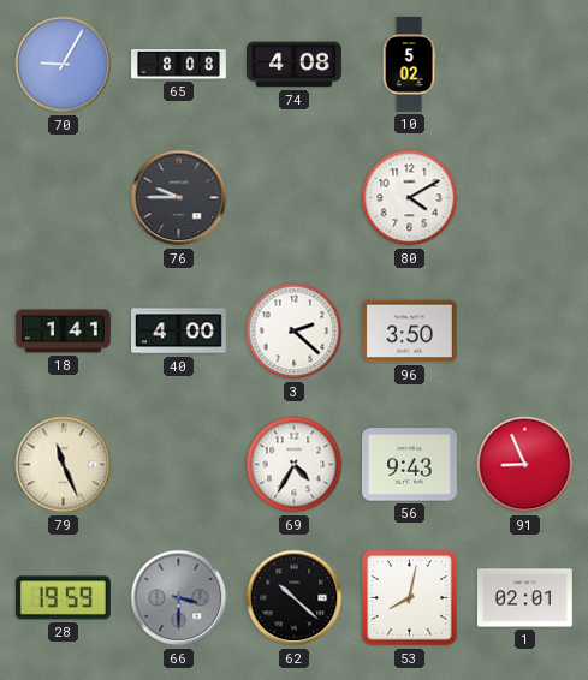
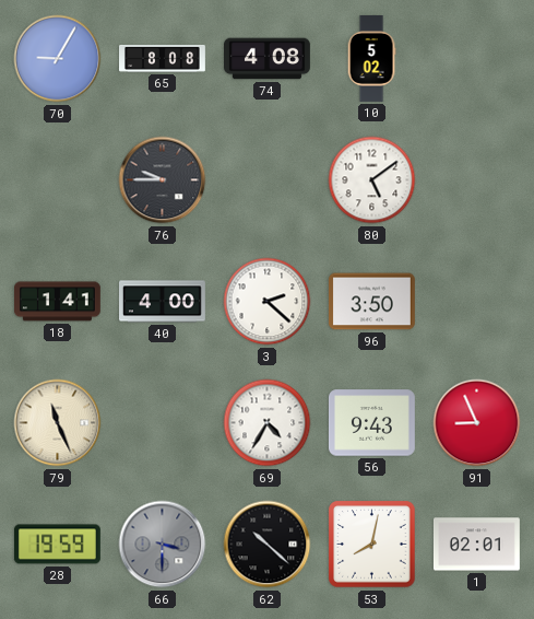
80: 4:10 -> 5:09
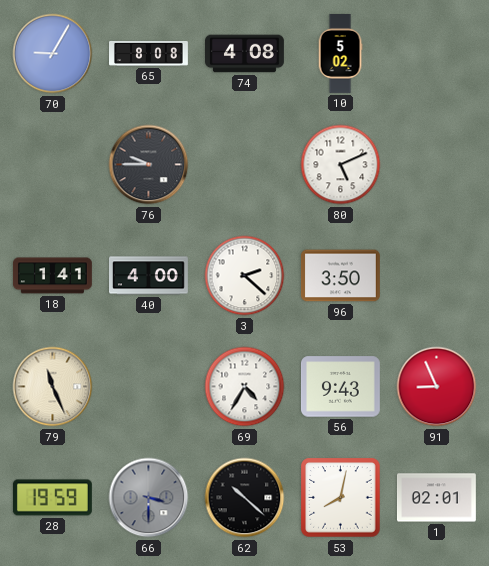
80: 5:09 -> 5:11
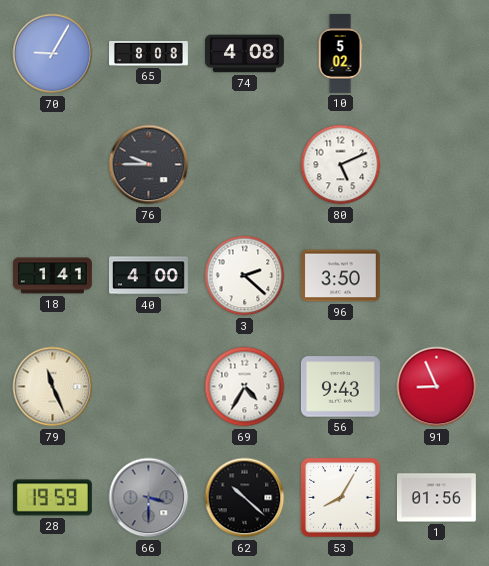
53: 8:02 -> 8:05
1: 02:01 -> 01:56
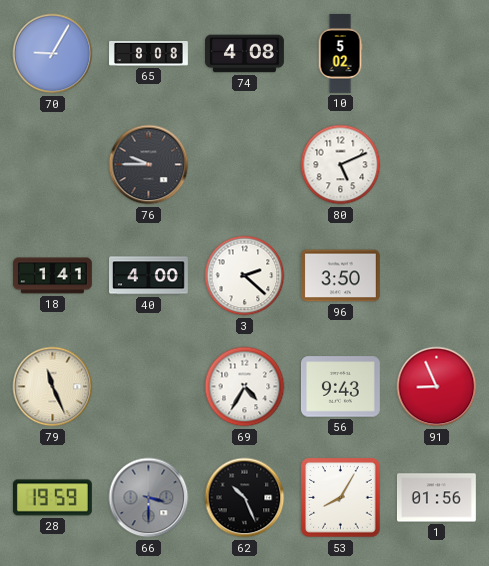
62: 10:22 -> 10:26
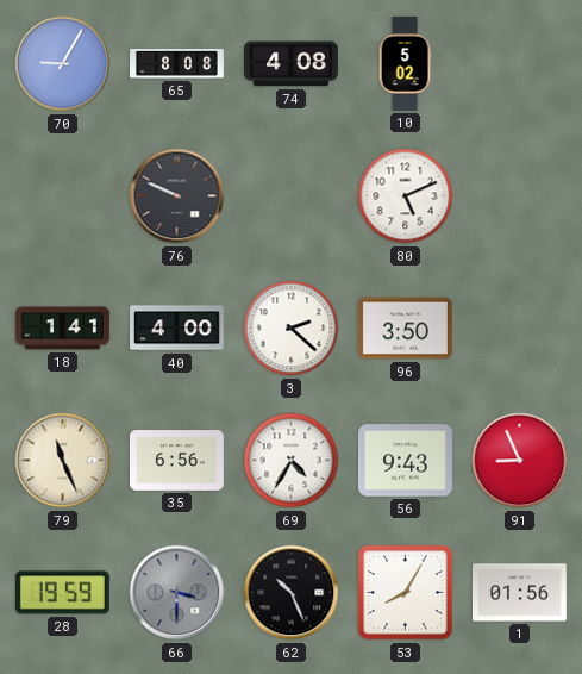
76: 9:45 -> 9:49
35: none -> 6:56
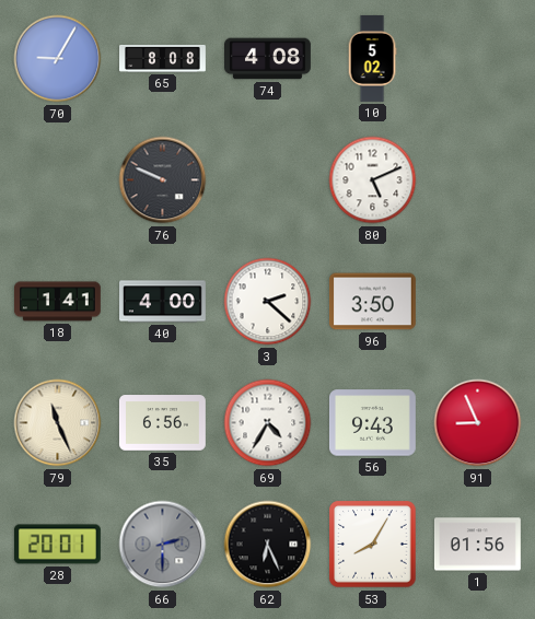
28: 19:59 -> 20:01
66: 3:30 -> 2:30
62: 10:26 -> 6:26
